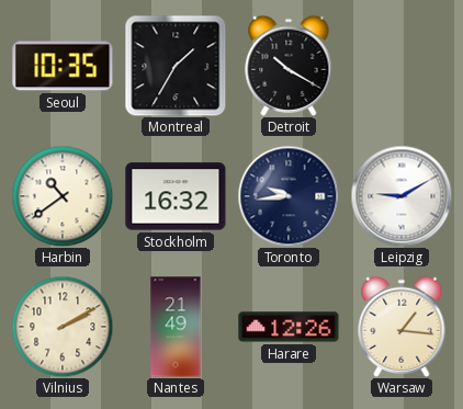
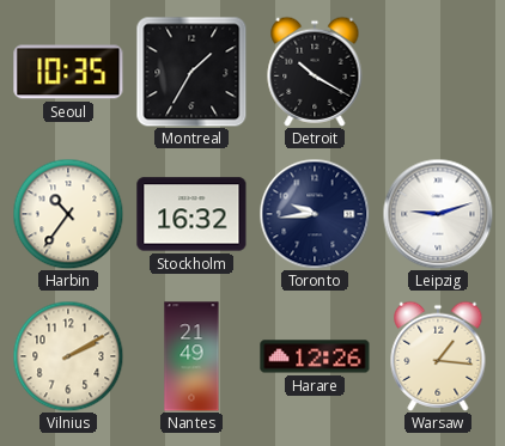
Harbin: 10:39 -> 10:36
Leipzig: 9:10 -> 9:12
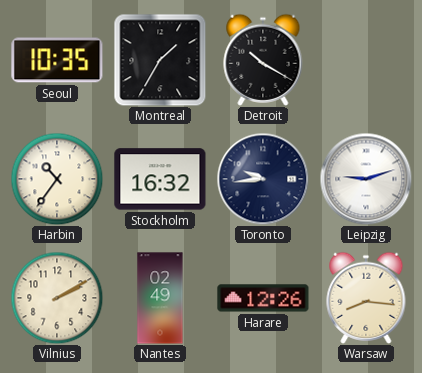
Nantes: 21:49 -> 02:49
Warsaw: 1:16 -> 8:16
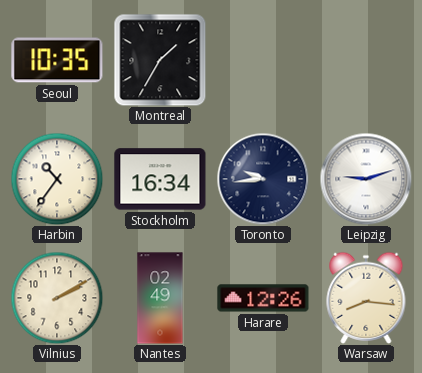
Detroit: 10:20 -> none
Stockholm: 16:32 -> 16:34
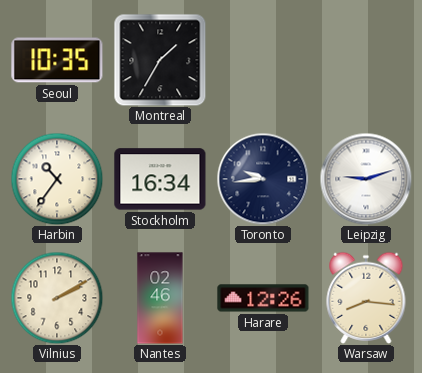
Nantes: 02:49 -> 02:46
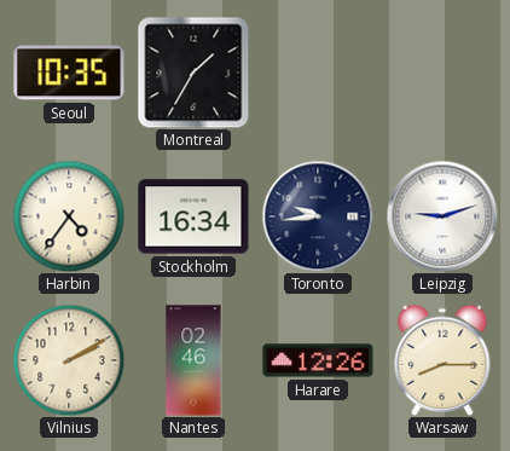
Harbin: 10:36 -> 4:36
Warsaw: 8:16 -> 8:15
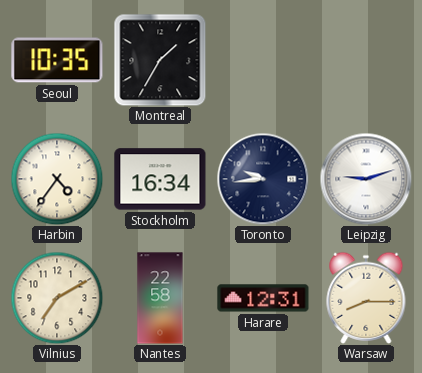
Vilnius: 2:10 -> 7:10
Nantes: 02:46 -> 22:58
Harare: 12:26 -> 12:31
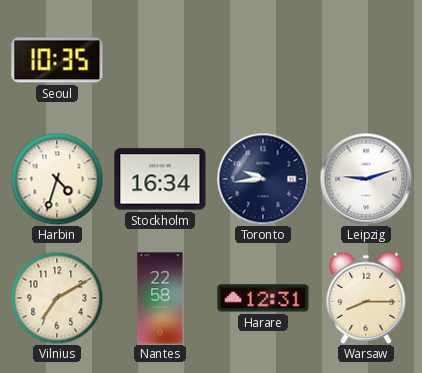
Montreal: 1:35 -> none
Harbin: 4:36 -> 4:33
